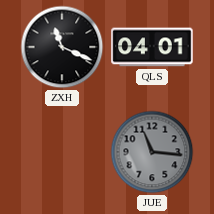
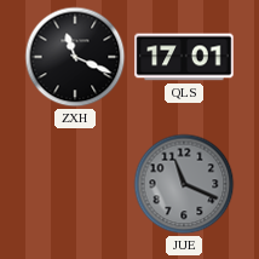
QLS: 04:01 -> 17:01
JUE: 11:16 -> 11:19
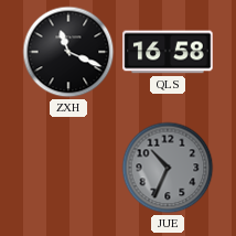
QLS: 17:01 -> 16:58
JUE: 11:19 -> 10:34
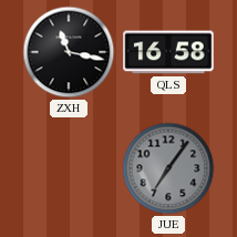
ZXH: 11:19 -> 11:17
JUE: 10:34 -> 7:06
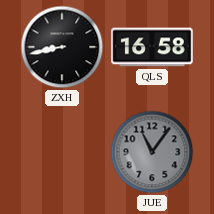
ZXH: 11:17 -> 8:43
JUE: 7:06 -> 11:06
